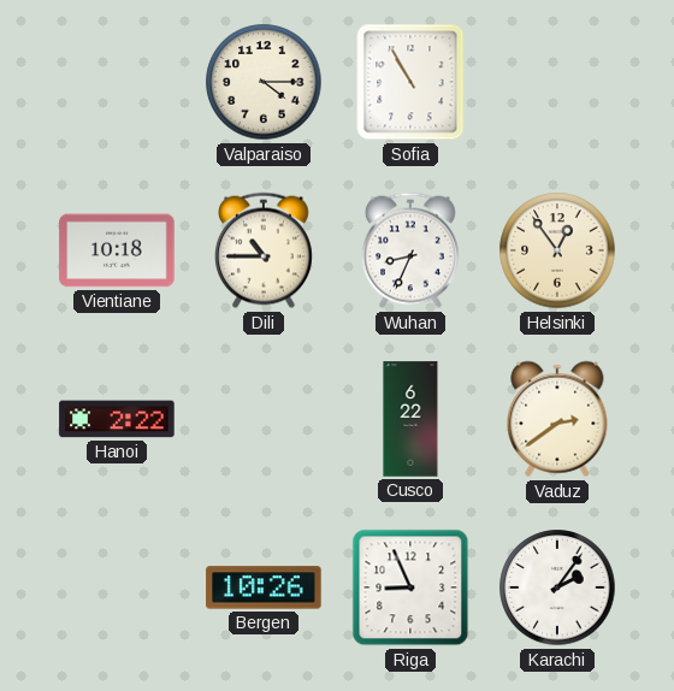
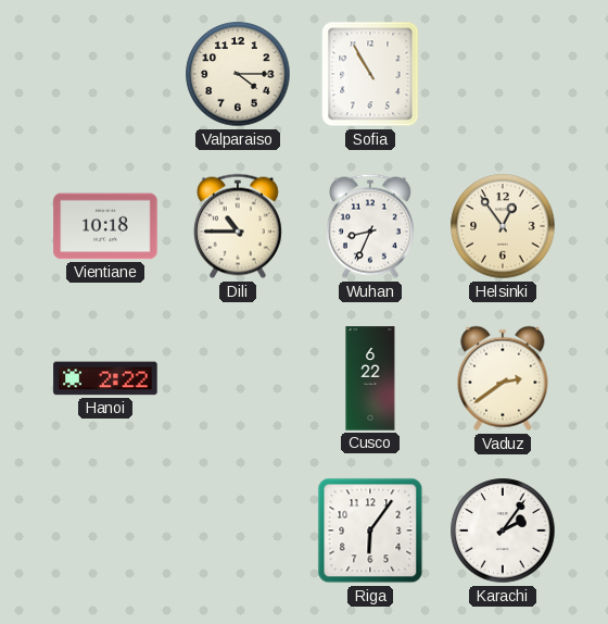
Bergen: 10:26 -> none
Riga: 8:56 -> 6:06
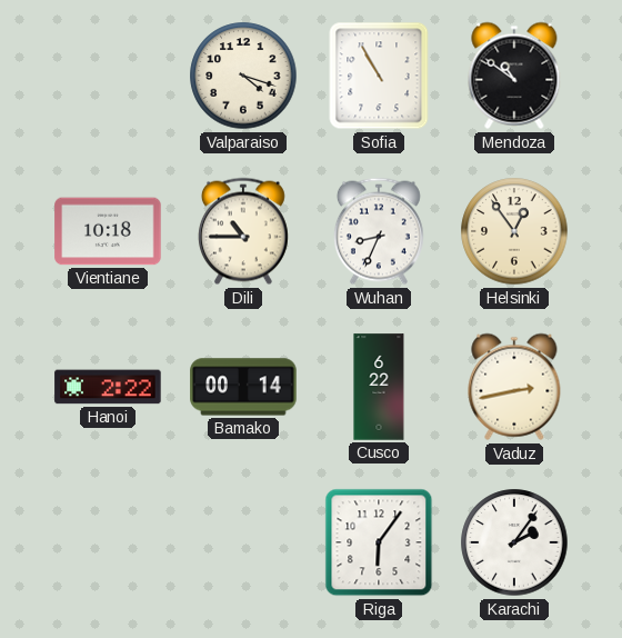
Valparaiso: 4:15 -> 4:18
Mendoza: none -> 10:51
Bamako: none -> 00:14
Vaduz: 2:39 -> 2:43
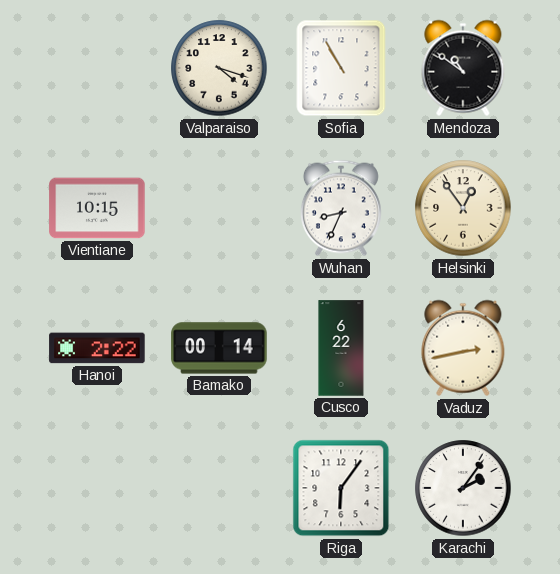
Vientiane: 10:18 -> 10:15
Dili: 10:45 -> none
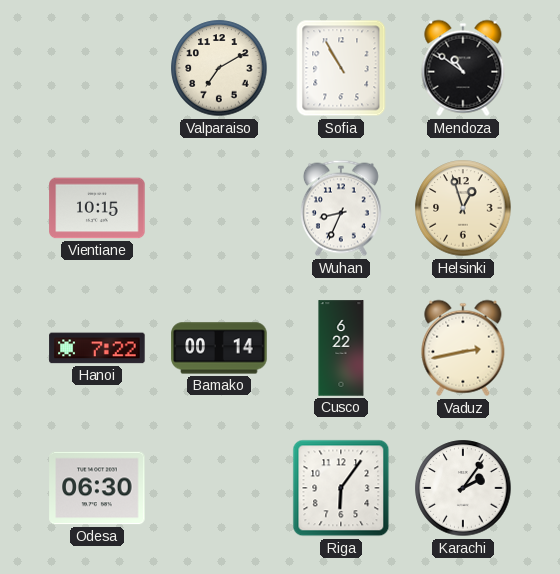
Valparaiso: 4:18 -> 7:10
Helsinki: 12:54 -> 12:57
Hanoi: 2:22 -> 7:22
Odesa: none -> 06:30
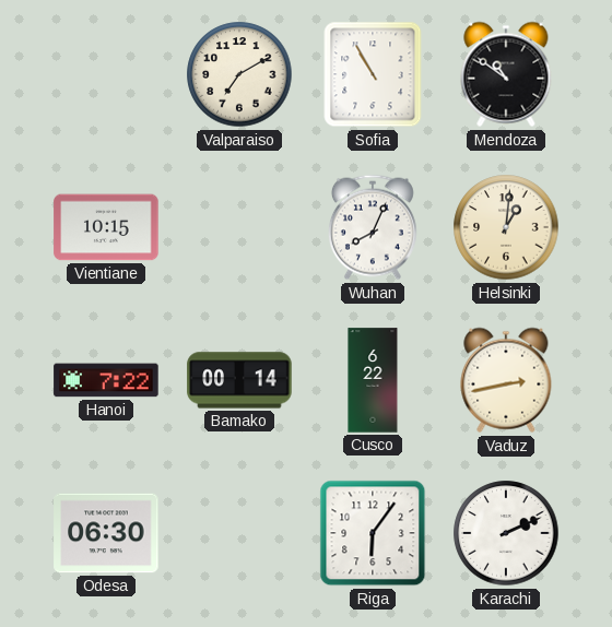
Wuhan: 8:34 -> 8:04
Helsinki: 12:57 -> 1:01
Karachi: 2:06 -> 2:11
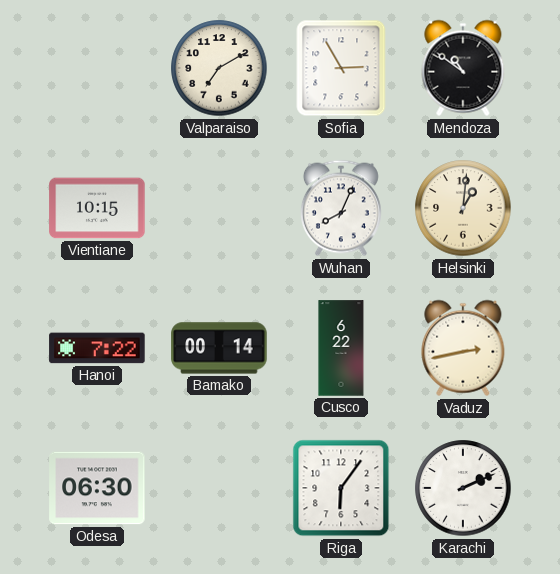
Sofia: 10:55 -> 2:55
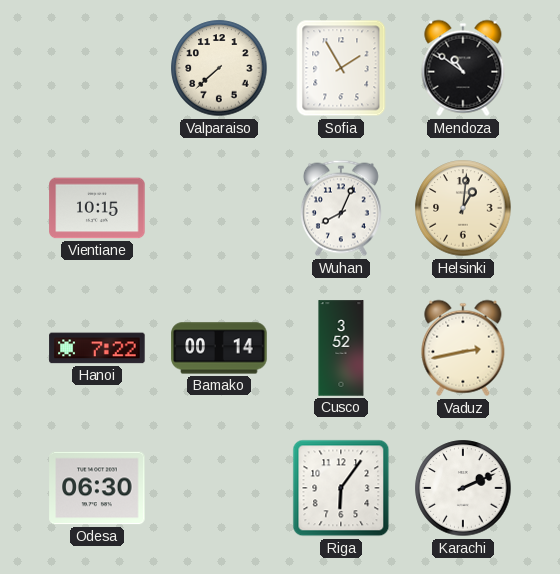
Valparaiso: 7:10 -> 7:38
Sofia: 2:55 -> 1:55
Cusco: 6:22 -> 3:52
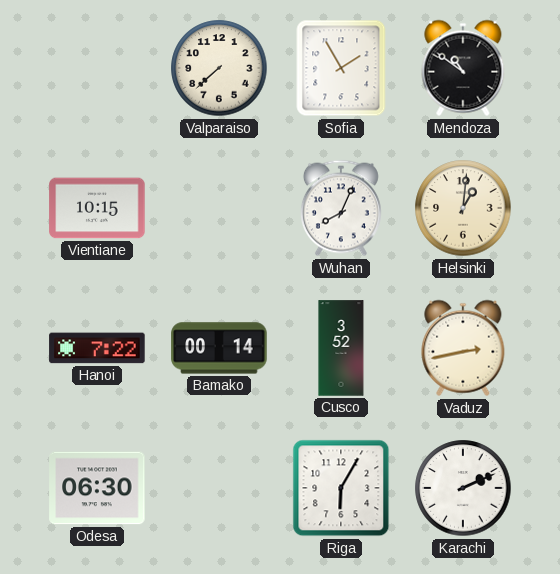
Riga: 6:06 -> 6:05
